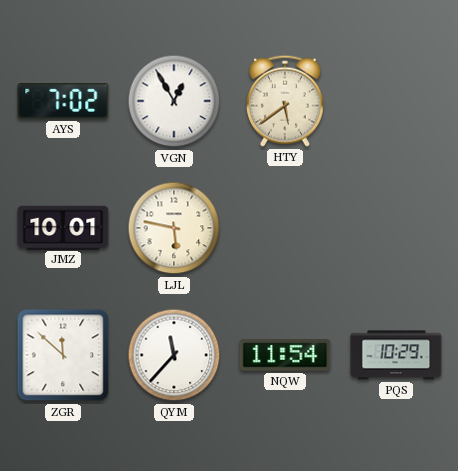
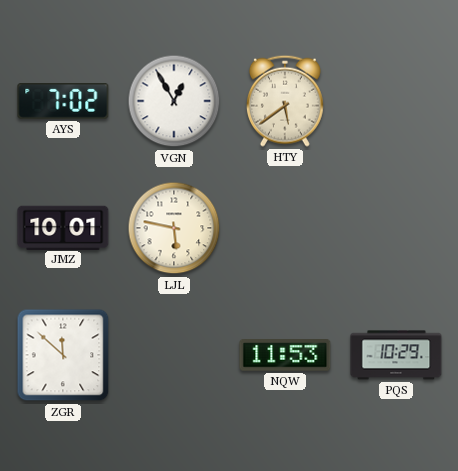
QYM: 11:37 -> none
NQW: 11:54 -> 11:53
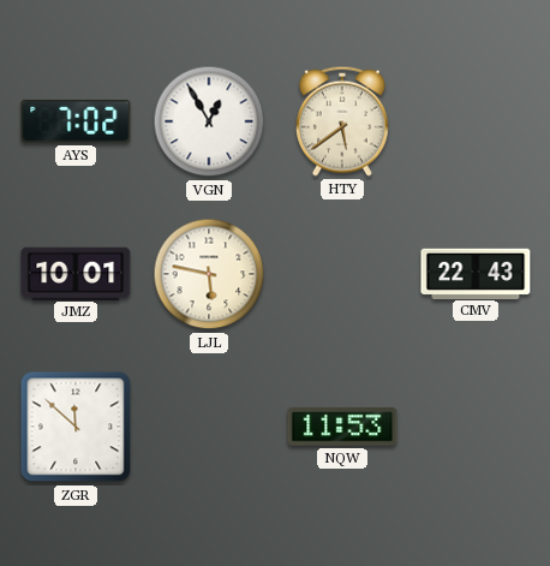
CMV: none -> 22:43
PQS: 10:29 -> none
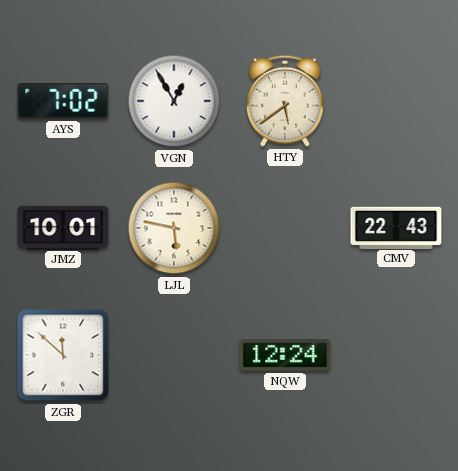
NQW: 11:53 -> 12:24
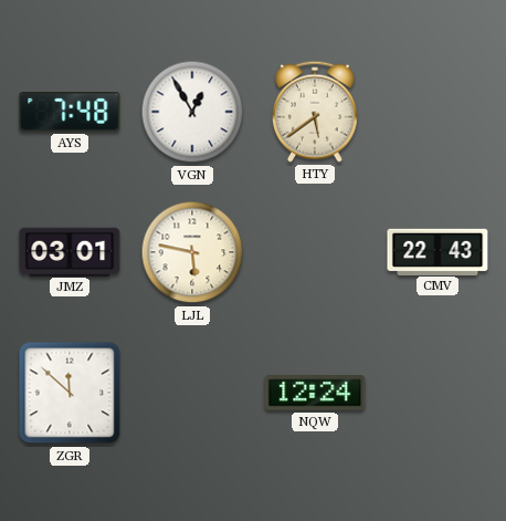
AYS: 7:02 -> 7:48
JMZ: 10:01 -> 03:01
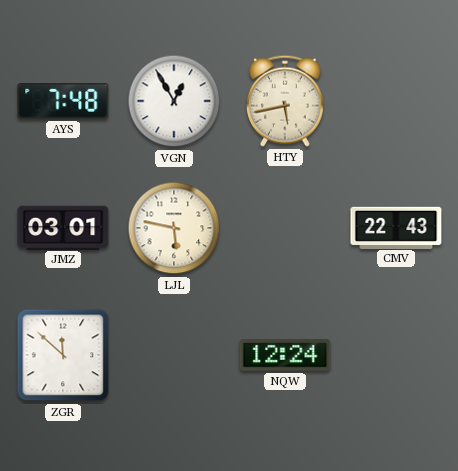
HTY: 5:39 -> 5:43
